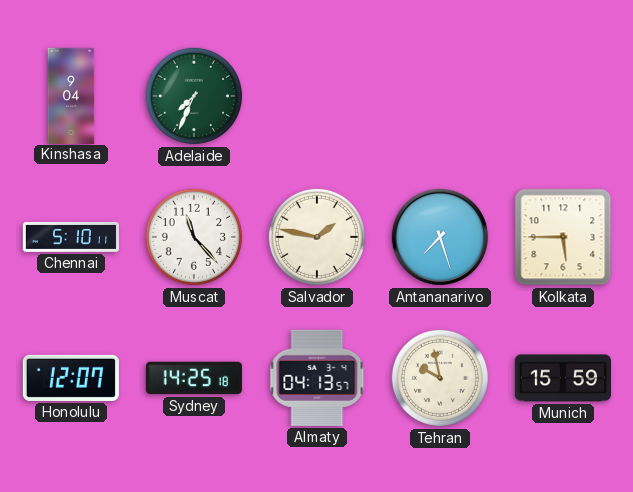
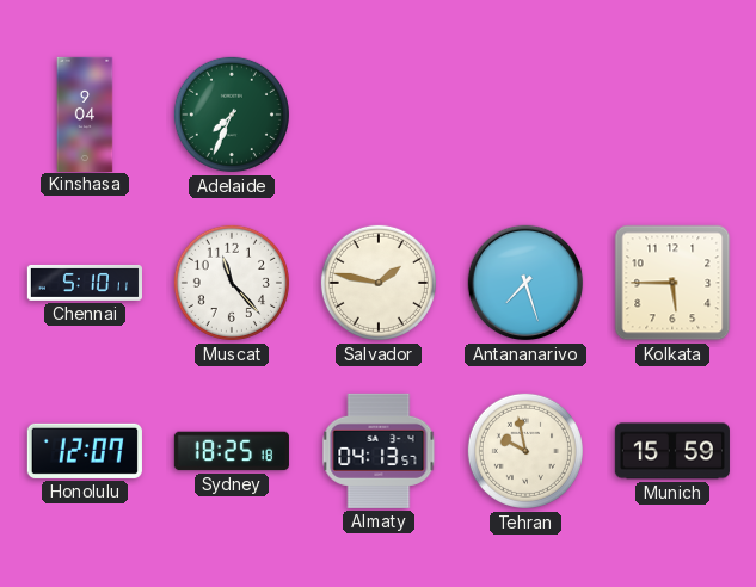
Sydney: 14:25 -> 18:25
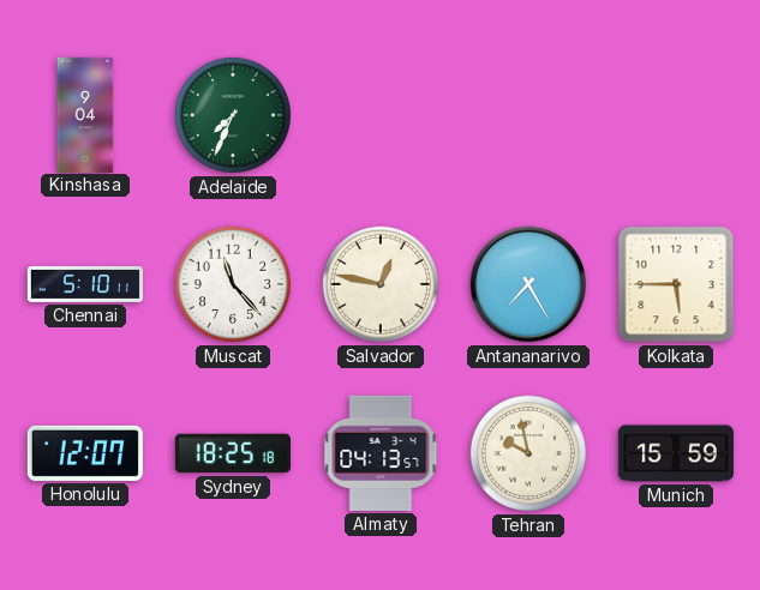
Salvador: 1:47 -> 12:47
Antananarivo: 7:27 -> 7:25
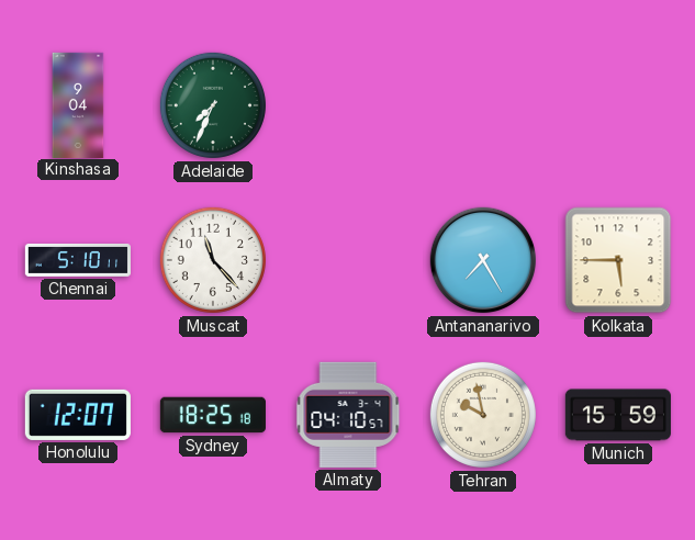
Salvador: 12:47 -> none
Almaty: 04:13 -> 04:10
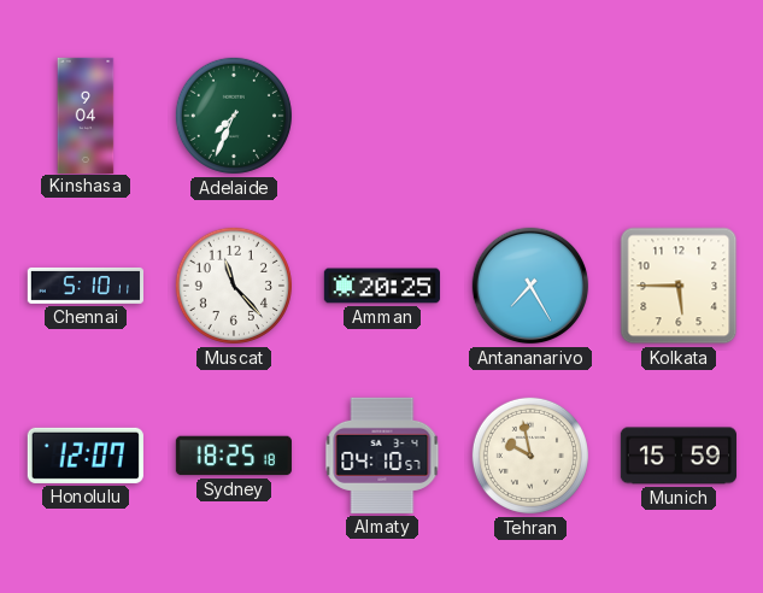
Amman: none -> 20:25
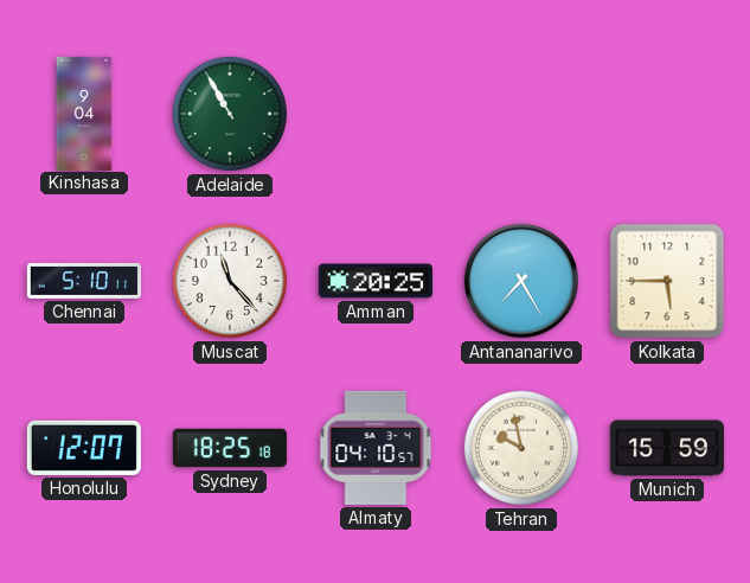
Adelaide: 7:34 -> 10:55
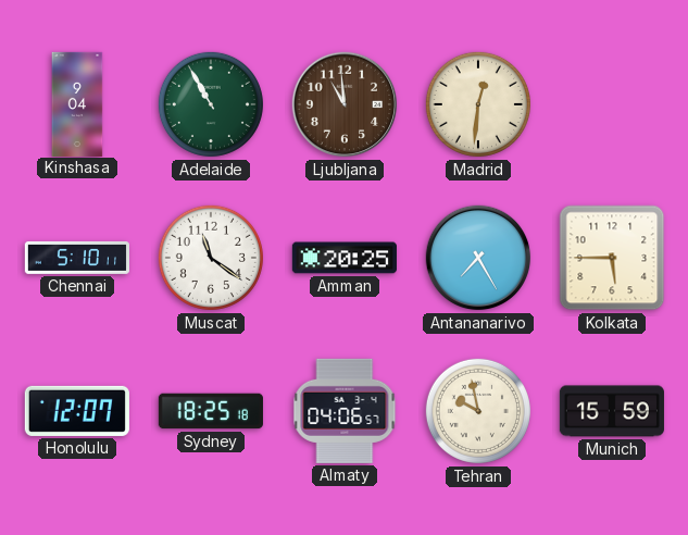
Ljubljana: none -> 10:59
Madrid: none -> 12:31
Muscat: 11:23 -> 11:21
Almaty: 04:10 -> 04:06
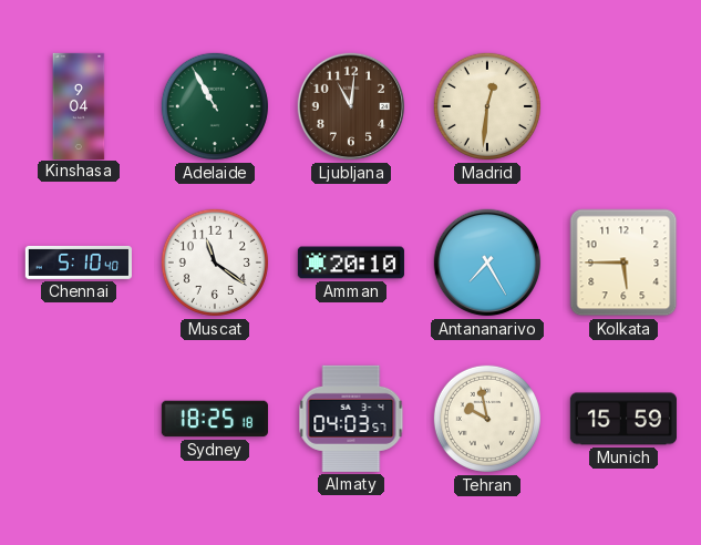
Ljubljana: 10:59 -> 11:01
Chennai: 5:10:11 -> 5:10:40
Amman: 20:25 -> 20:10
Honolulu: 12:07 -> none
Almaty: 04:06 -> 04:03
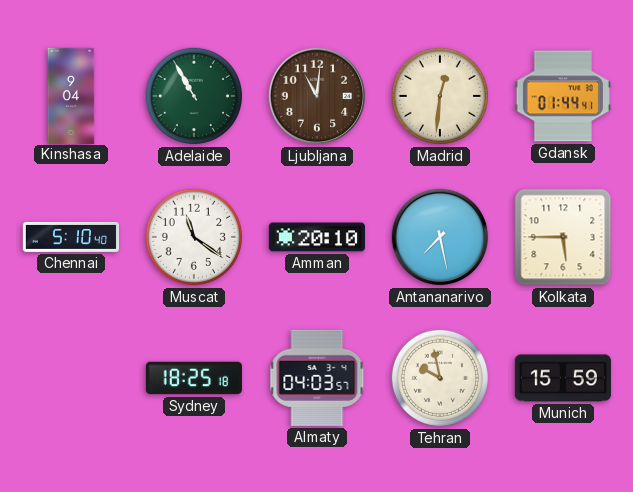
Gdansk: none -> 01:44
Antananarivo: 7:25 -> 7:28
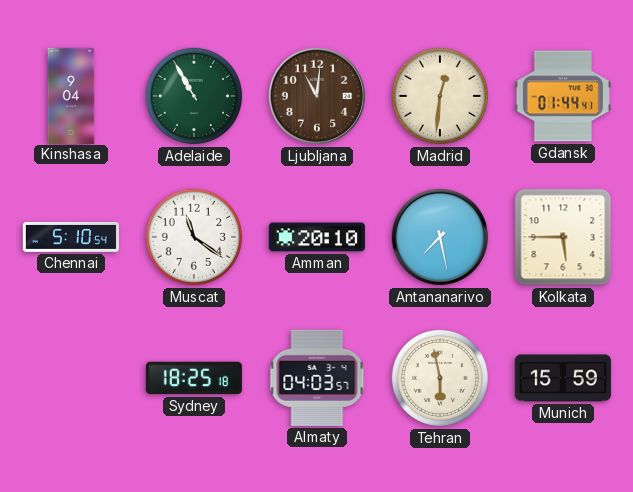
Chennai: 5:10:40 -> 5:10:54
Tehran: 9:58 -> 5:58
